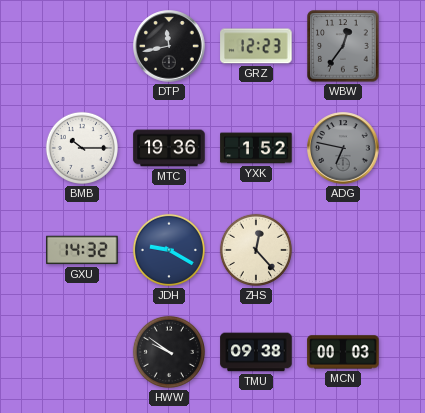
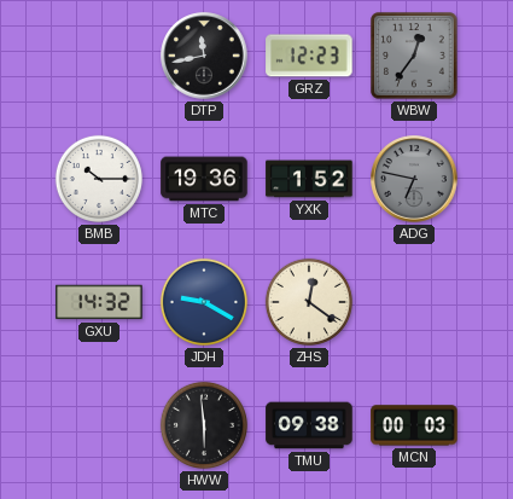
ZHS: 12:23 -> 12:21
HWW: 9:51 -> 5:59
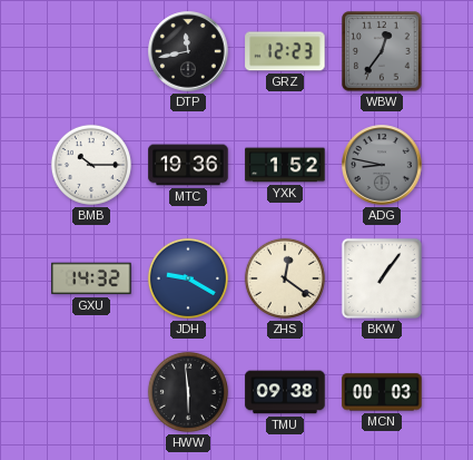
ADG: 6:47 -> 8:47
BKW: none -> 1:06
